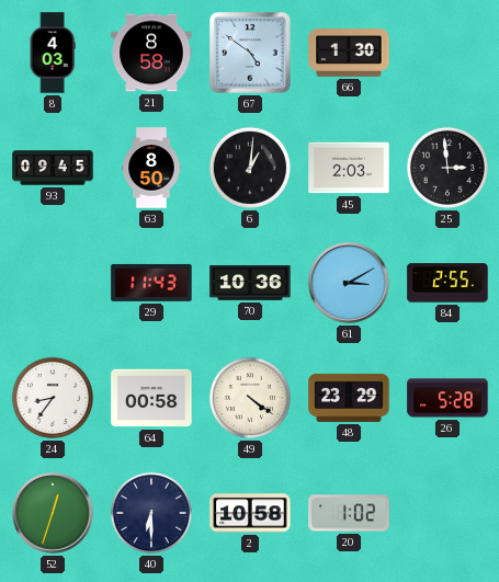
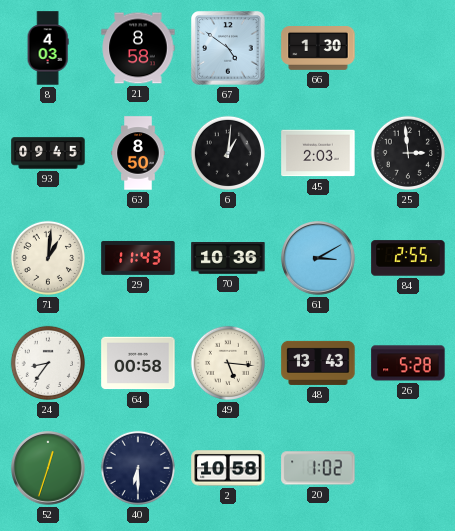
71: none -> 1:01
49: 4:21 -> 5:16
48: 23:29 -> 13:43
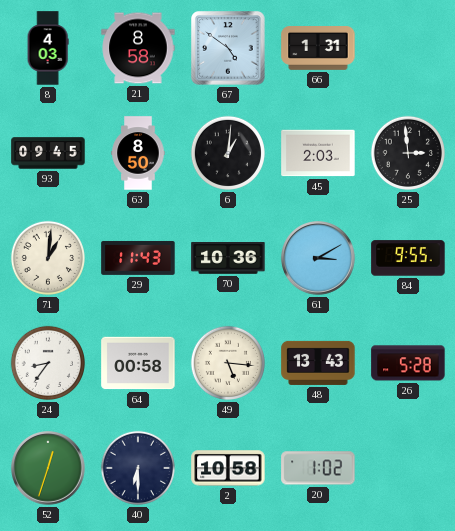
66: 1:30 -> 1:31
84: 2:55 -> 9:55
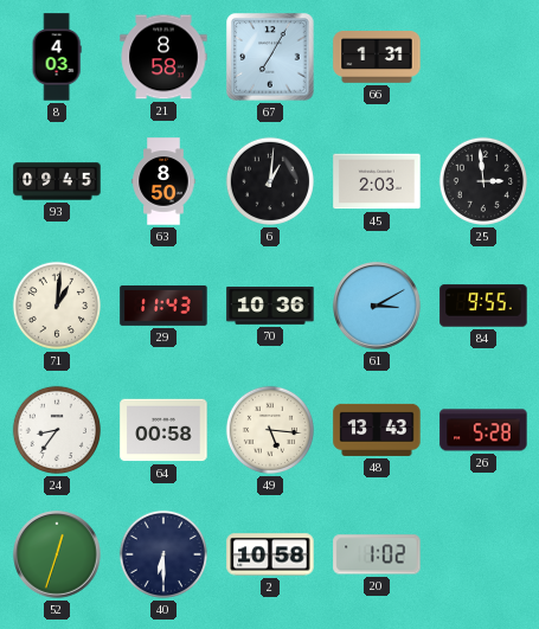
67: 4:51 -> 7:05
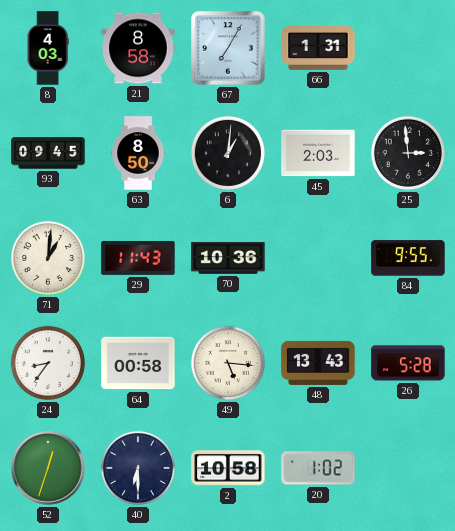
61: 3:10 -> none
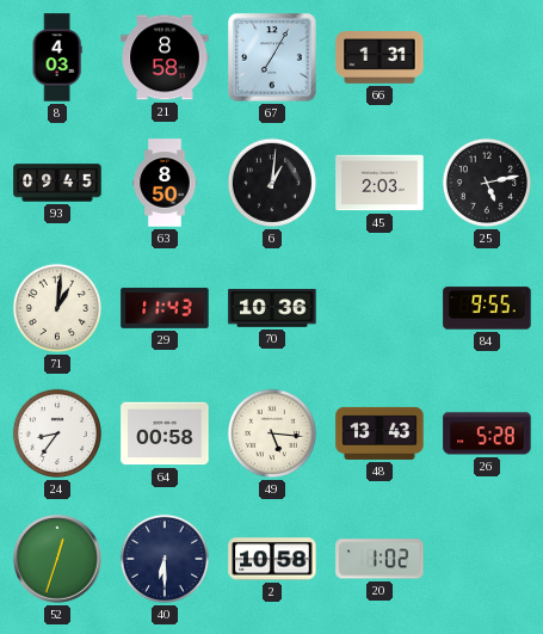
25: 2:59 -> 5:13
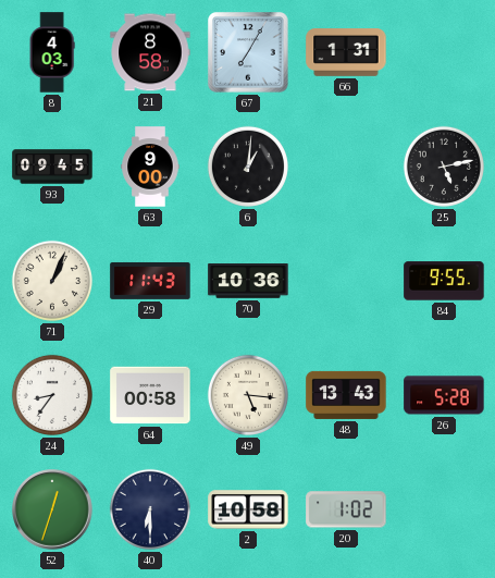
63: 8:50 -> 9:00
45: 2:03 -> none
71: 1:01 -> 1:04
